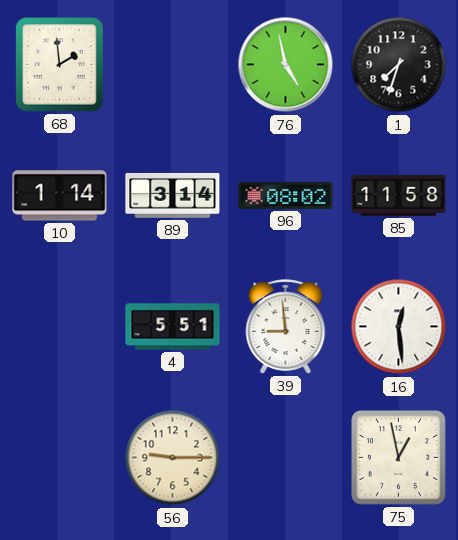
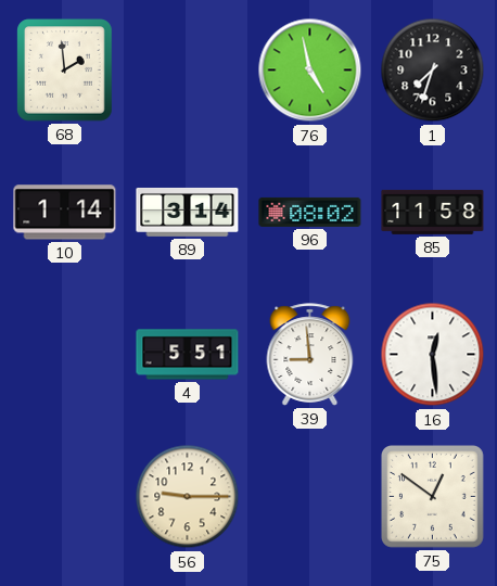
75: 12:58 -> 12:51
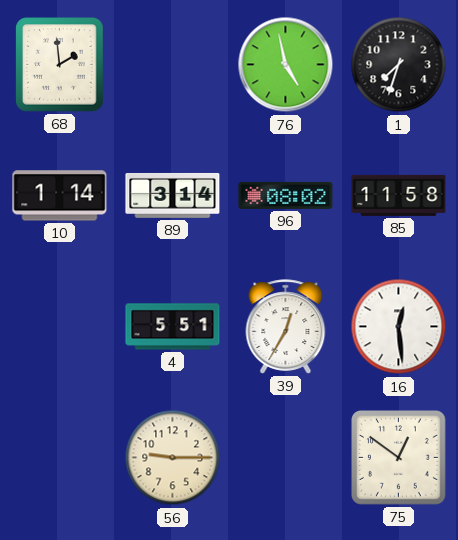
39: 8:59 -> 12:35
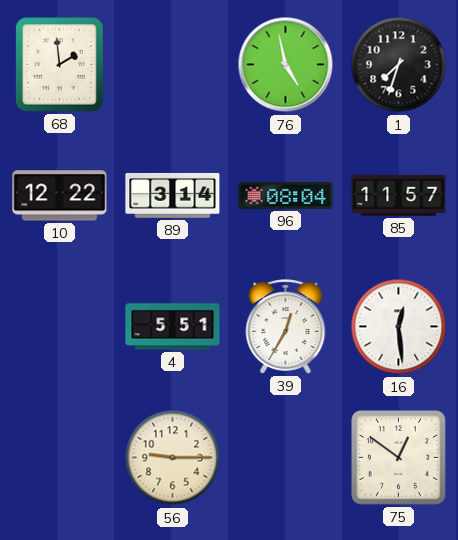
10: 1:14 -> 12:22
96: 08:02 -> 08:04
85: 11:58 -> 11:57
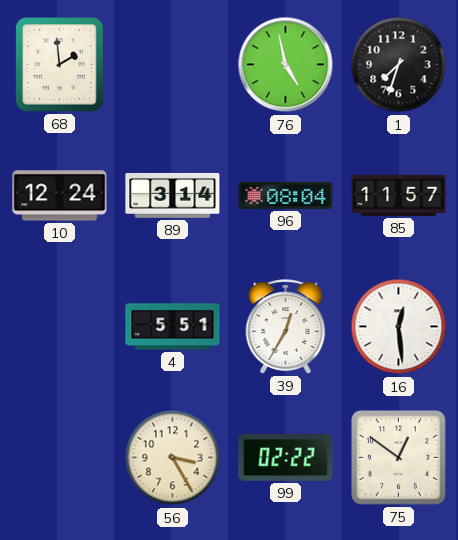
10: 12:22 -> 12:24
56: 9:15 -> 3:25
99: none -> 02:22
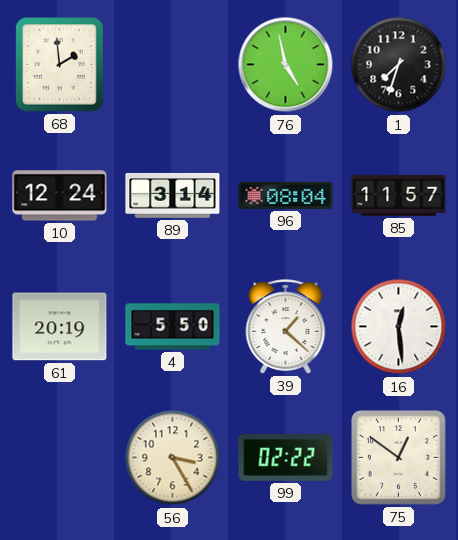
61: none -> 20:19
4: 5:51 -> 5:50
39: 12:35 -> 1:22
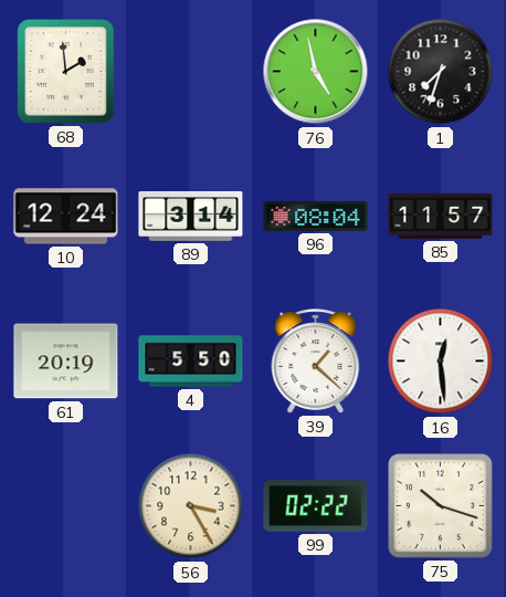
75: 12:51 -> 10:18
